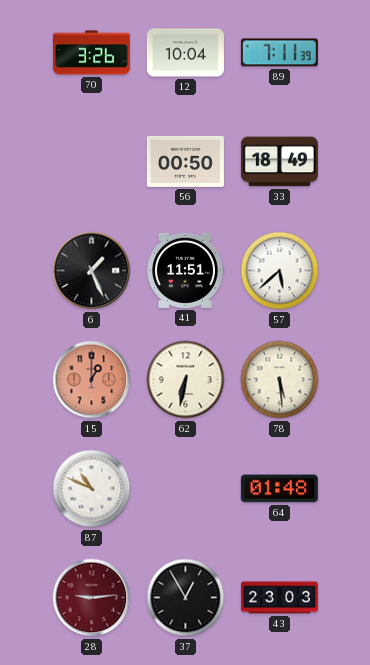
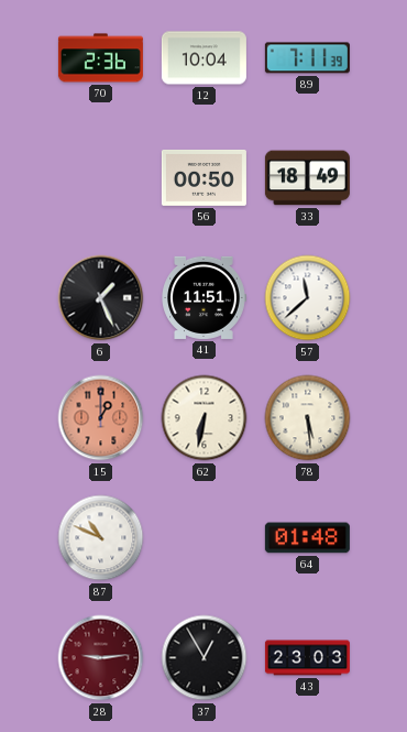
70: 3:26 -> 2:36
57: 5:38 -> 11:38
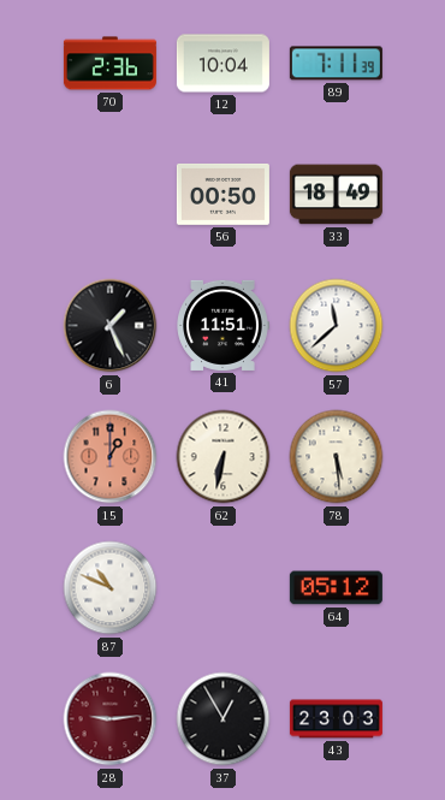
64: 01:48 -> 05:12
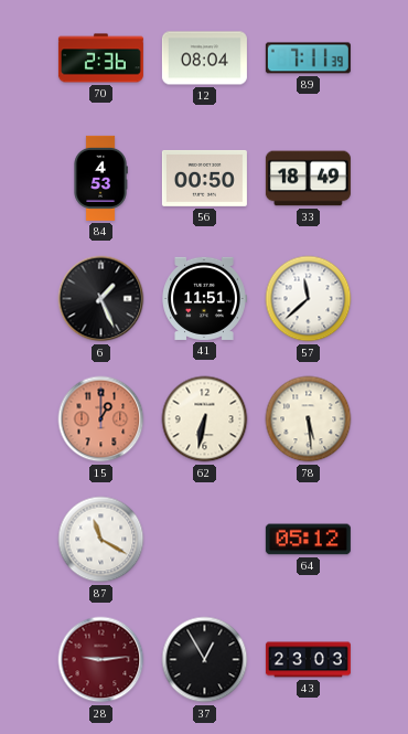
12: 10:04 -> 08:04
84: none -> 4:53
87: 10:49 -> 11:20
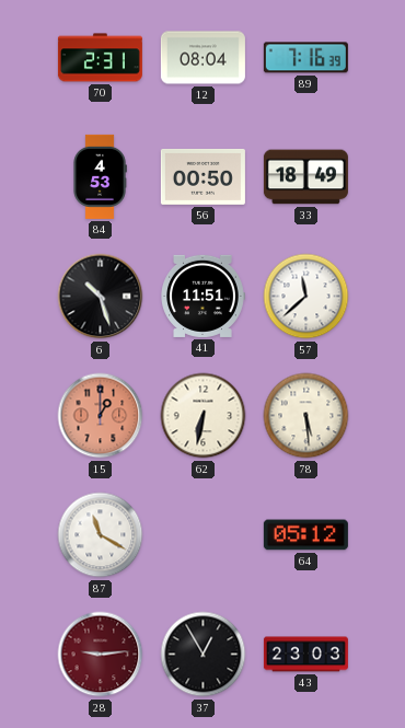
70: 2:36 -> 2:31
89: 7:11 -> 7:16
6: 1:26 -> 10:27
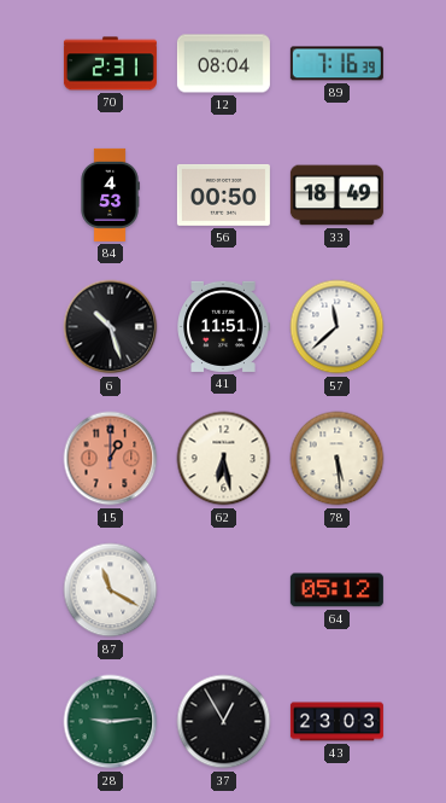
62: 6:32 -> 6:28
28 dial: burgundy -> green
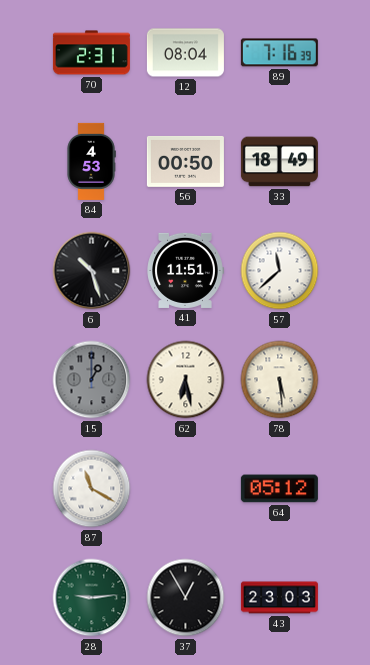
15 dial: salmon -> grey
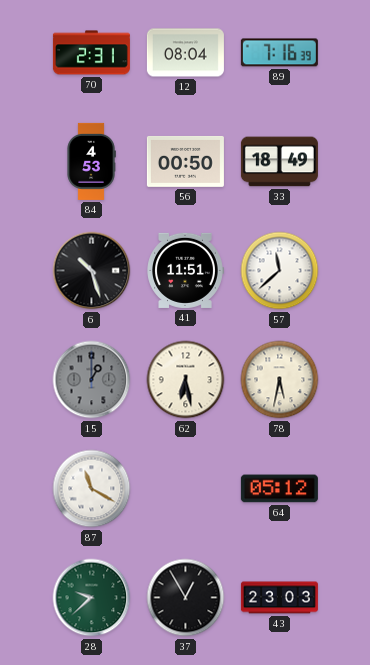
78: 5:29 -> 5:32
28: 9:14 -> 9:38
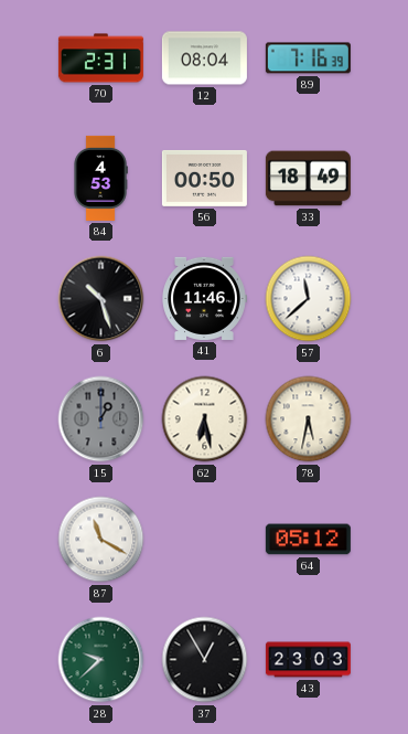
41: 11:51 -> 11:46
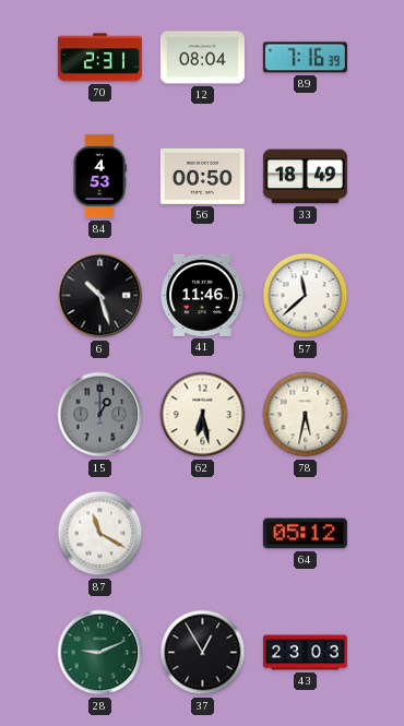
28: 9:38 -> 9:11
